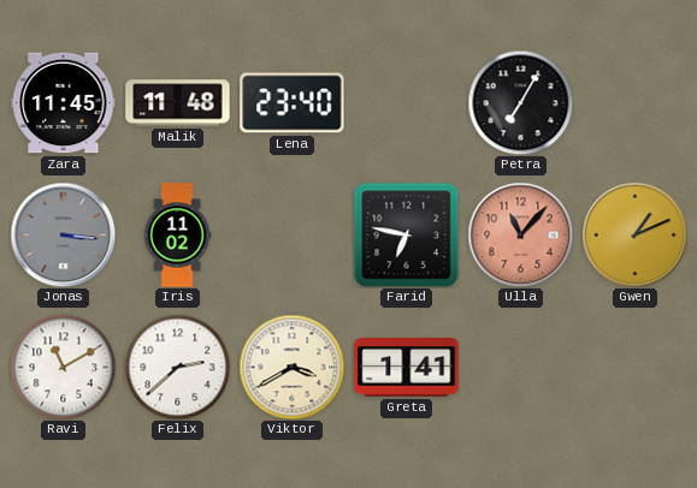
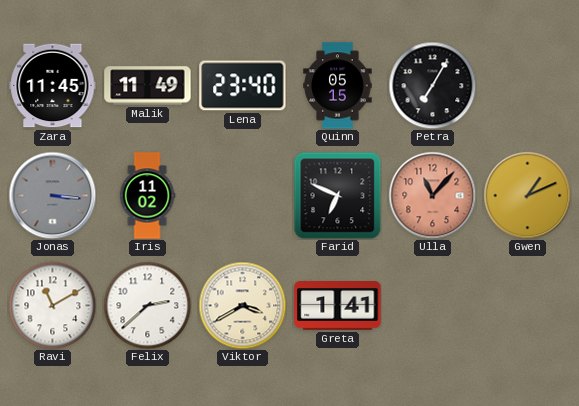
Malik: 11:48 -> 11:49
Quinn: none -> 05:15
Farid: 6:47 -> 6:49
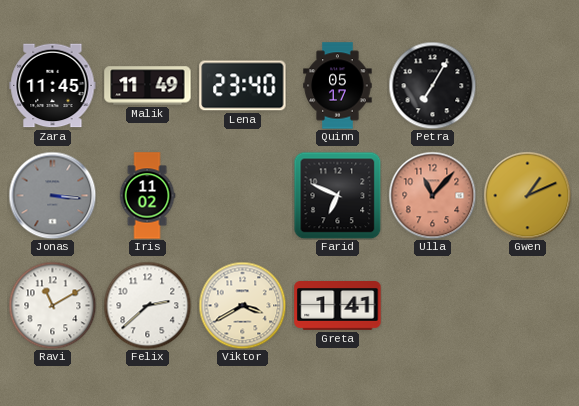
Quinn: 05:15 -> 05:17
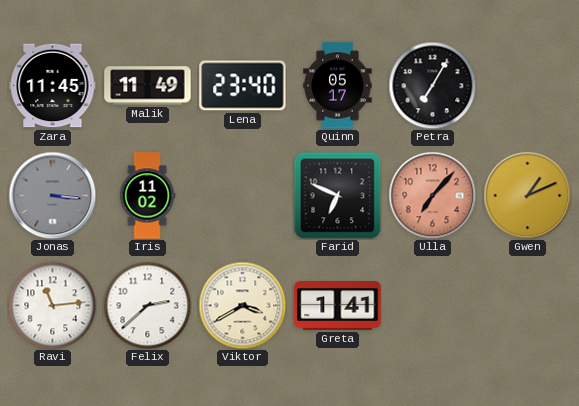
Ulla: 11:07 -> 7:07
Ravi: 11:10 -> 11:14
